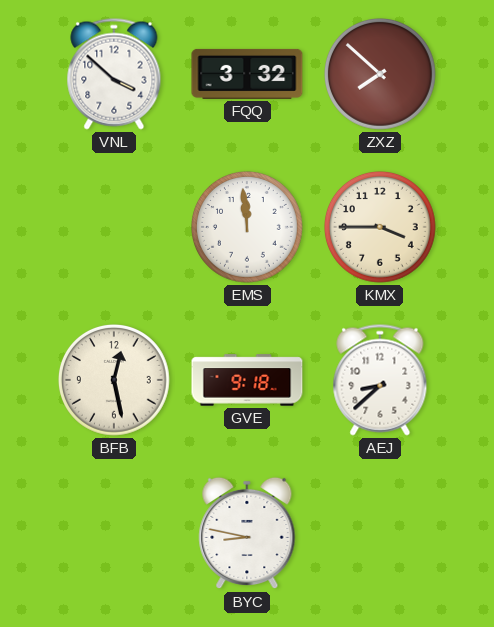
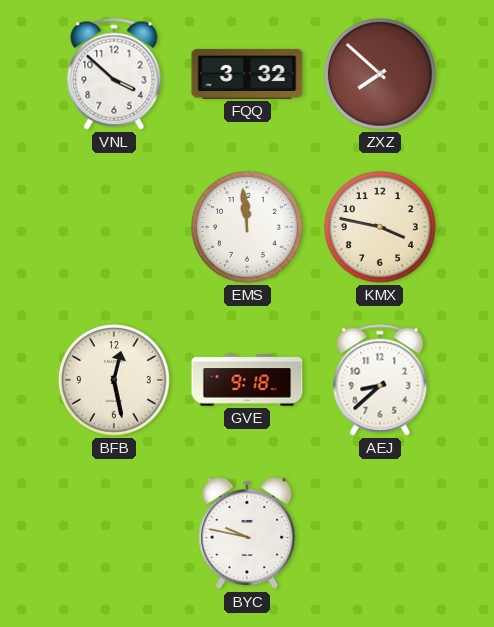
KMX: 3:45 -> 3:47
BYC: 8:47 -> 9:47
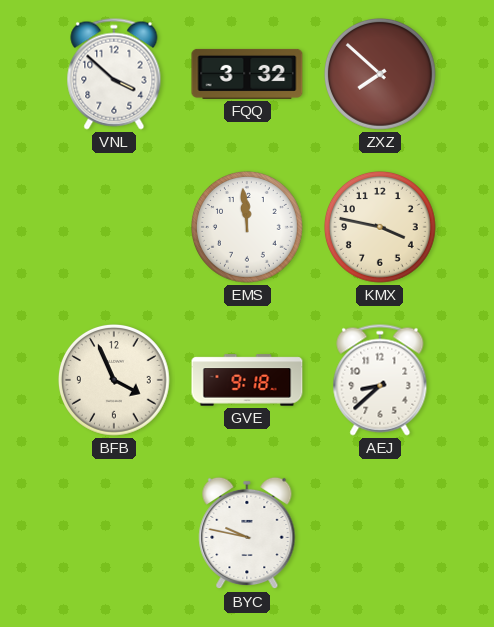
BFB: 12:28 -> 3:56
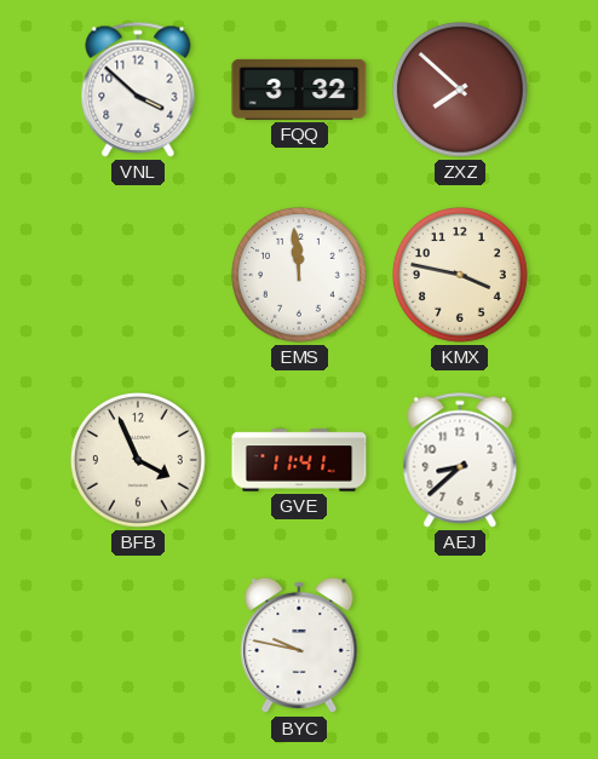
GVE: 9:18 -> 11:41
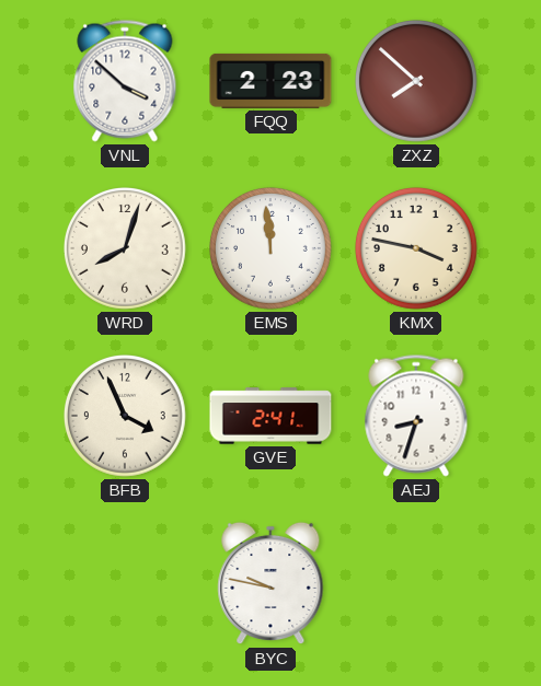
FQQ: 3:32 -> 2:23
WRD: none -> 8:03
GVE: 11:41 -> 2:41
AEJ: 8:38 -> 8:33
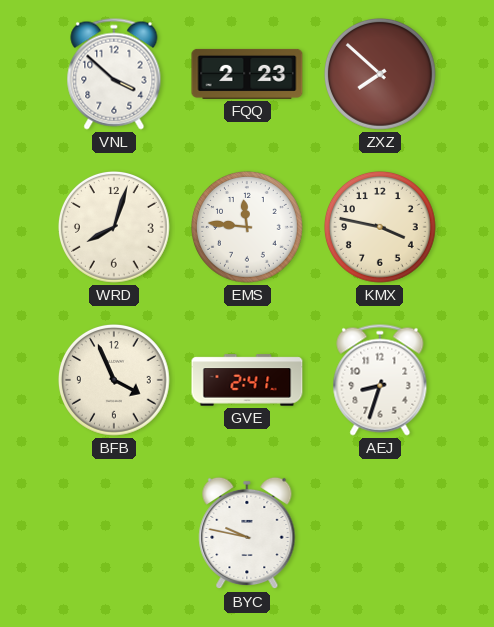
EMS: 11:59 -> 11:46
